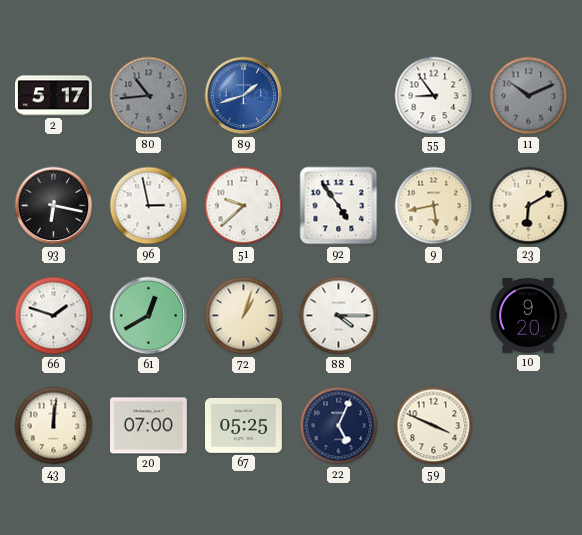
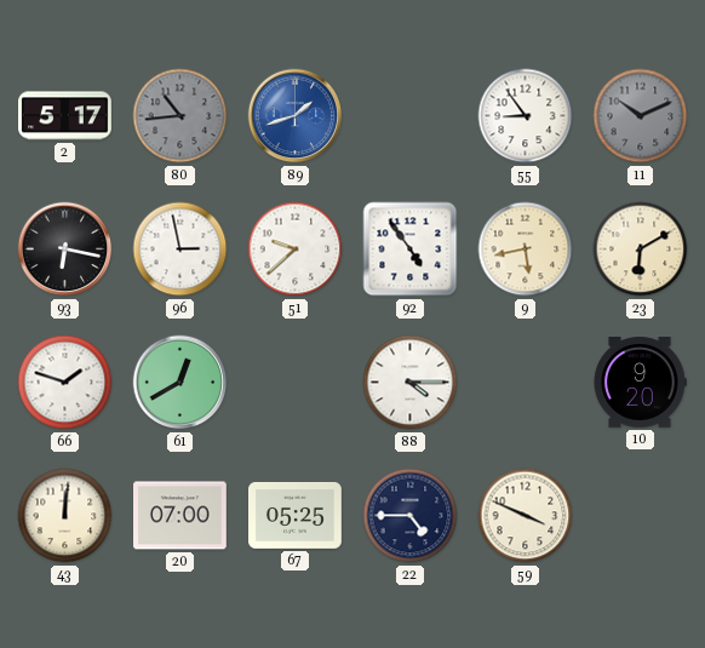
72: 1:03 -> none
22: 5:04 -> 4:45
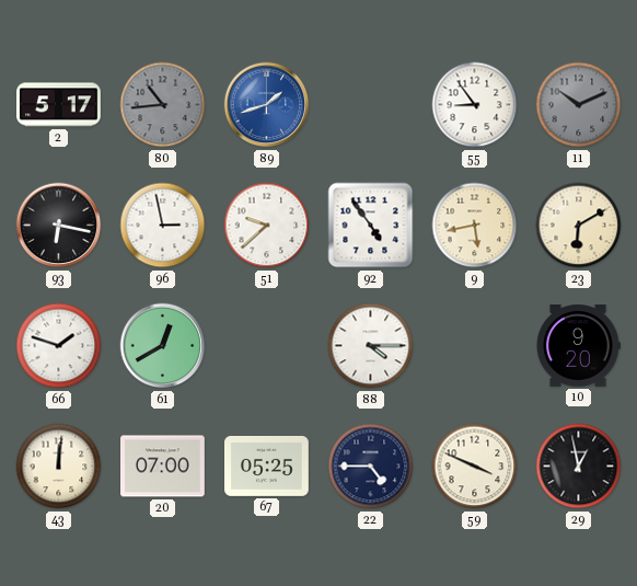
29: none -> 12:58
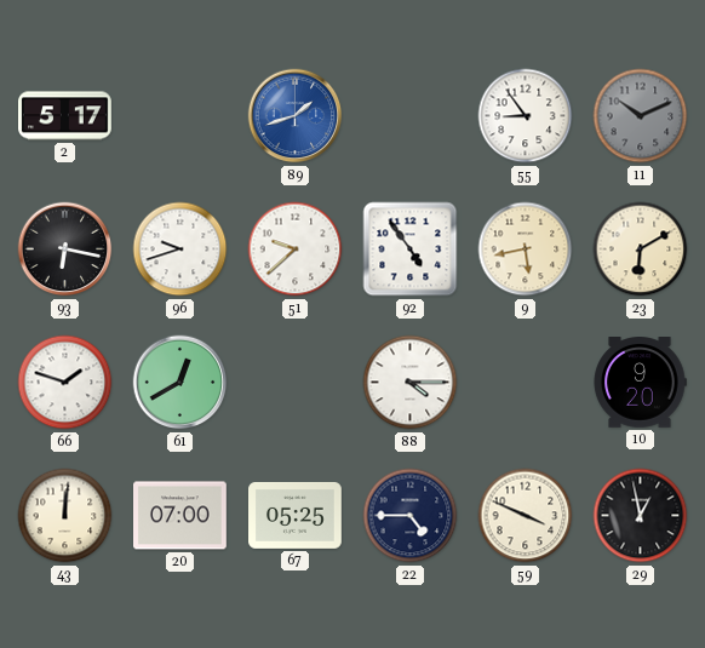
80: 10:44 -> none
96: 2:58 -> 9:42
